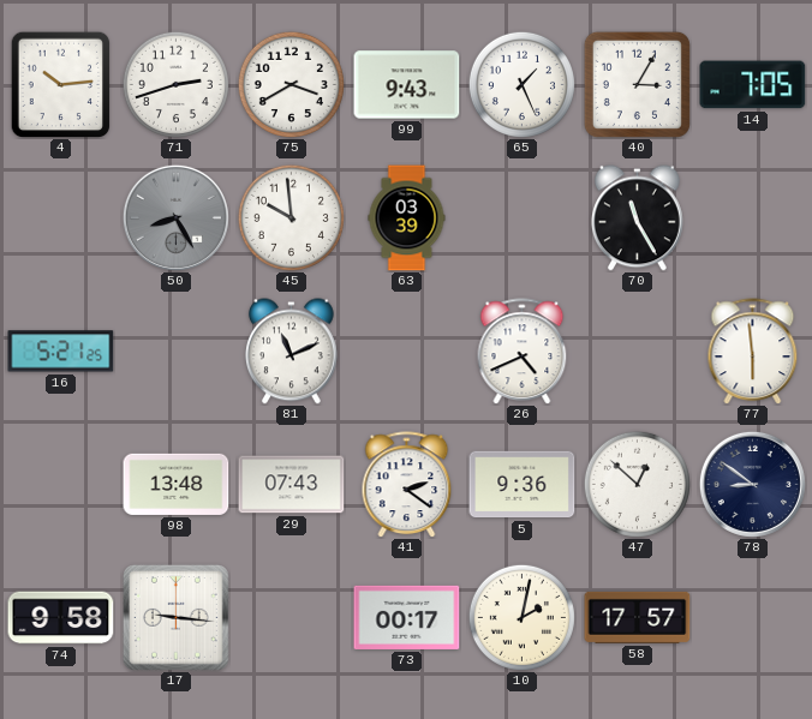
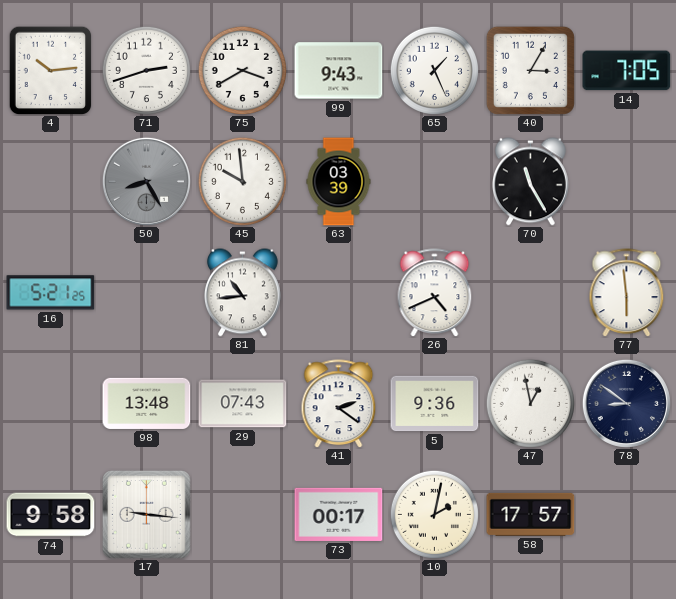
81: 11:11 -> 10:44
47: 12:52 -> 12:58
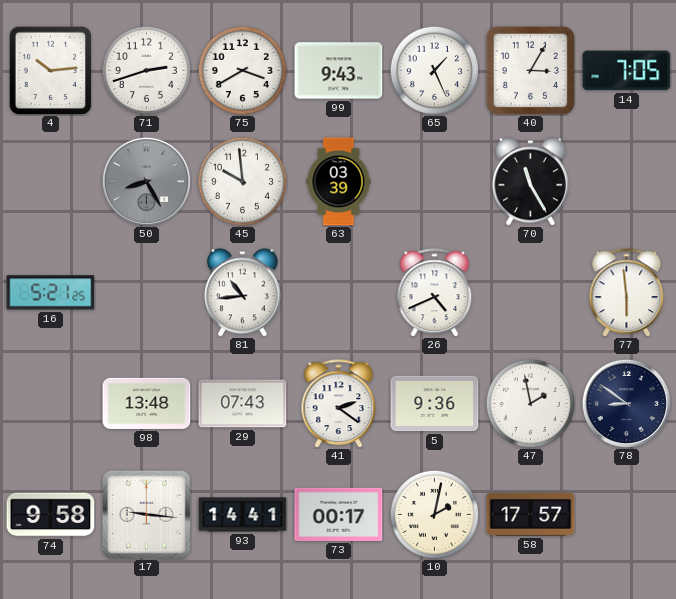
47: 12:58 -> 1:58
93: none -> 14:41
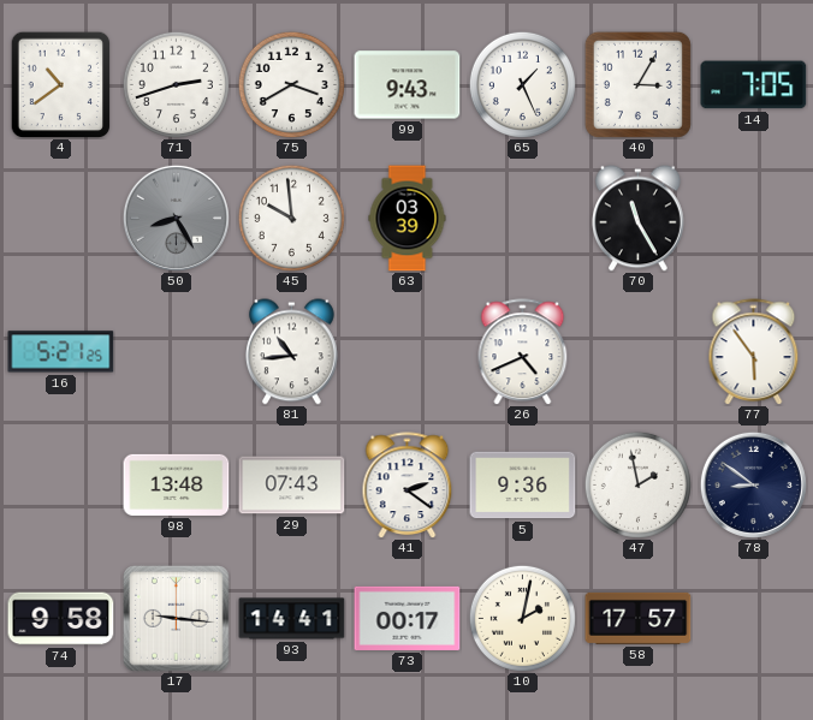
4: 10:14 -> 10:39
77: 5:59 -> 5:54
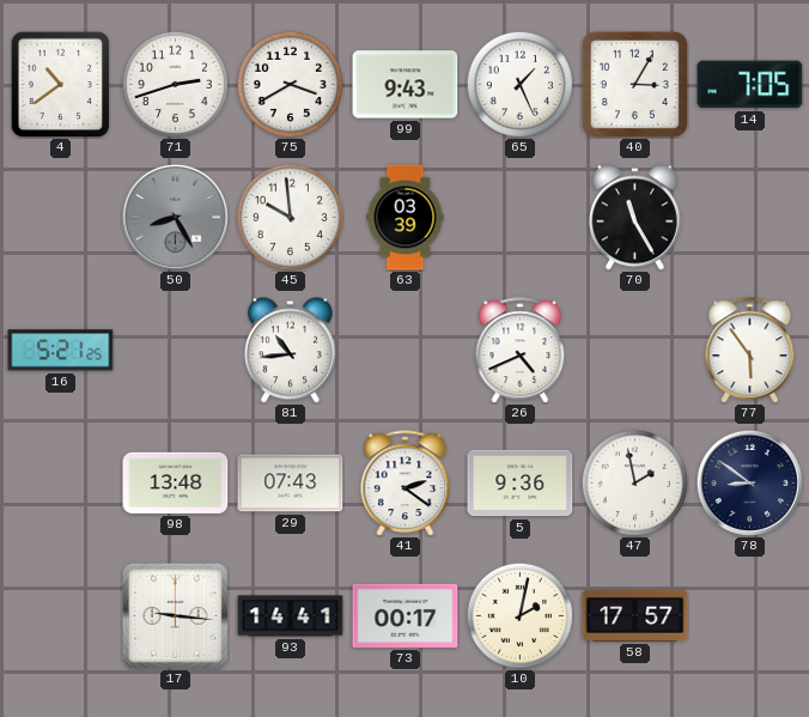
74: 9:58 -> none
